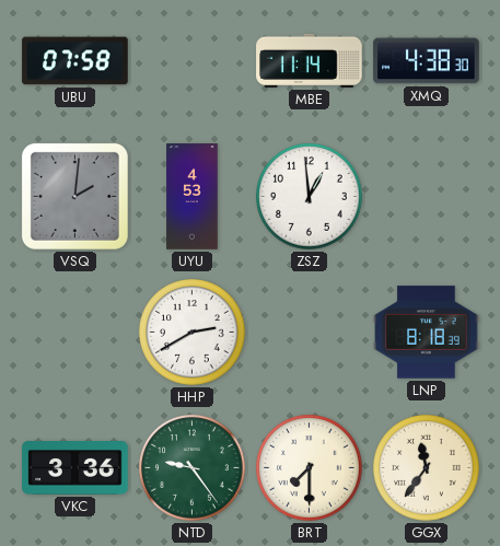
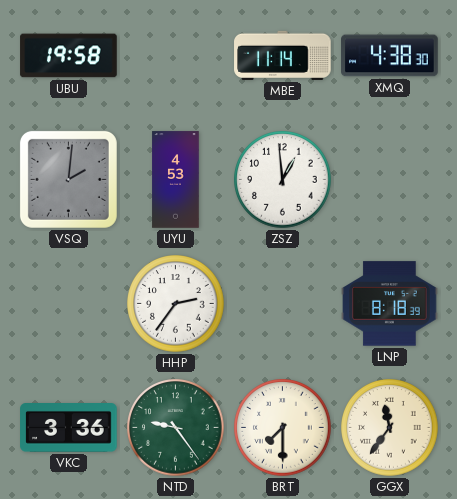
UBU: 07:58 -> 19:58
HHP: 2:40 -> 2:36
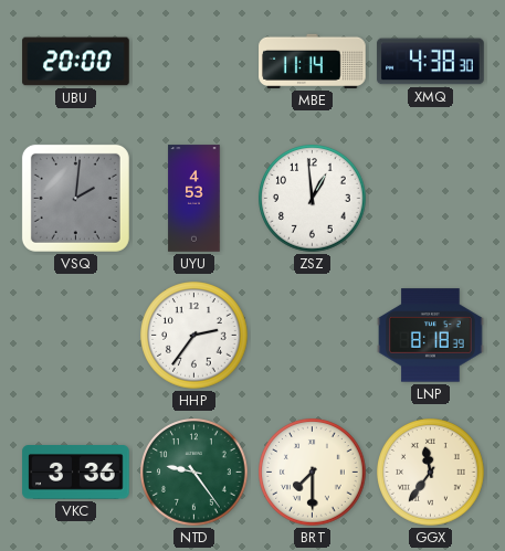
UBU: 19:58 -> 20:00
